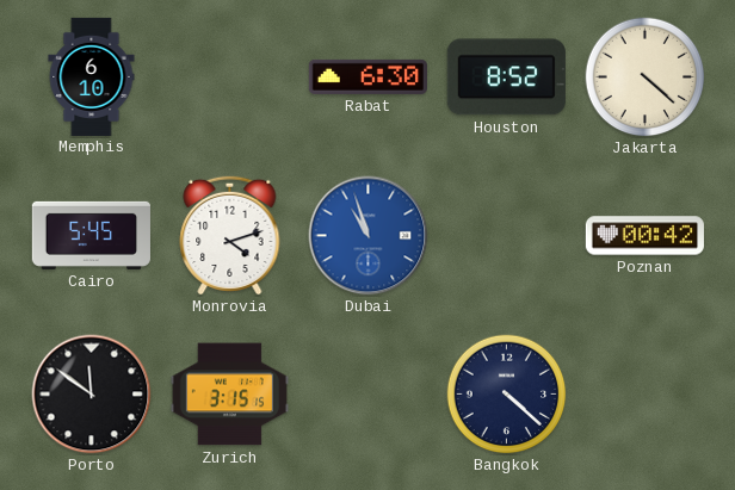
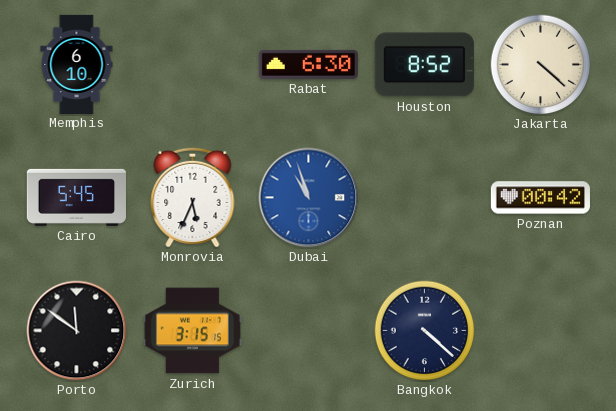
Monrovia: 4:12 -> 5:34
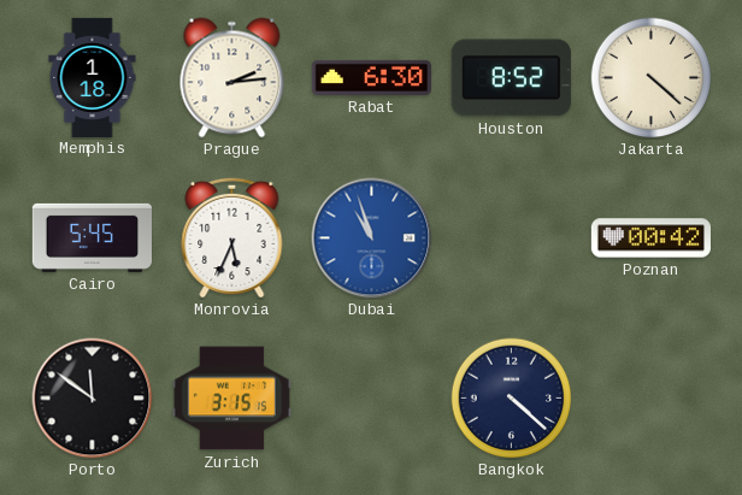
Memphis: 6:10 -> 1:18
Prague: none -> 2:14
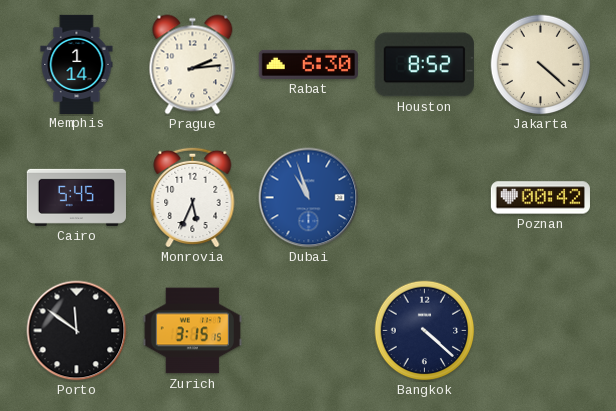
Memphis: 1:18 -> 1:14
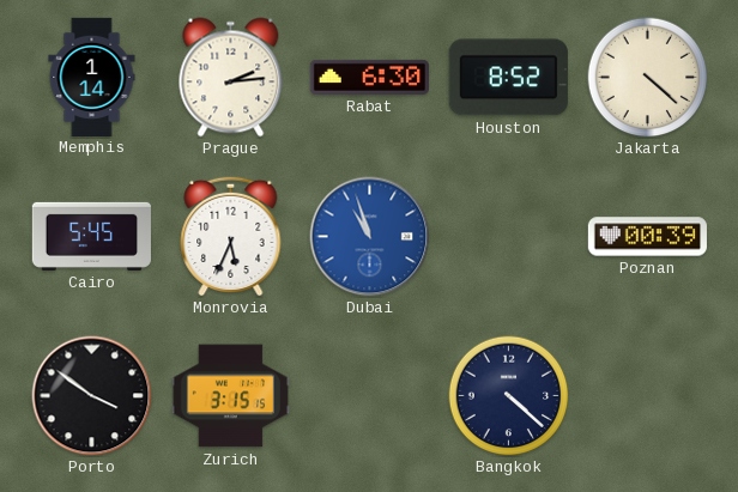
Poznan: 00:42 -> 00:39
Porto: 11:51 -> 3:51
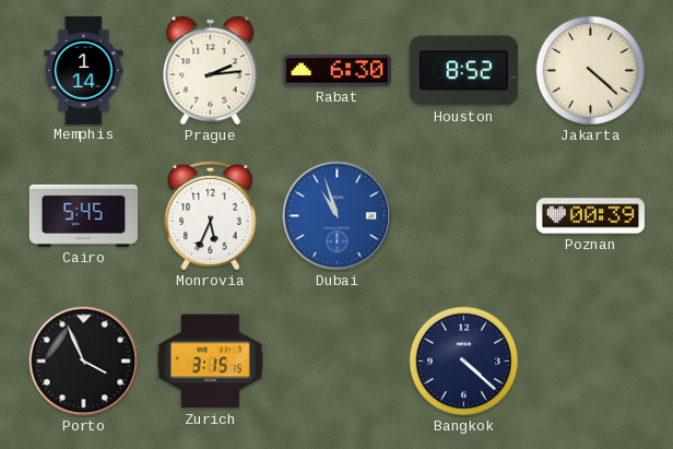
Porto: 3:51 -> 3:56
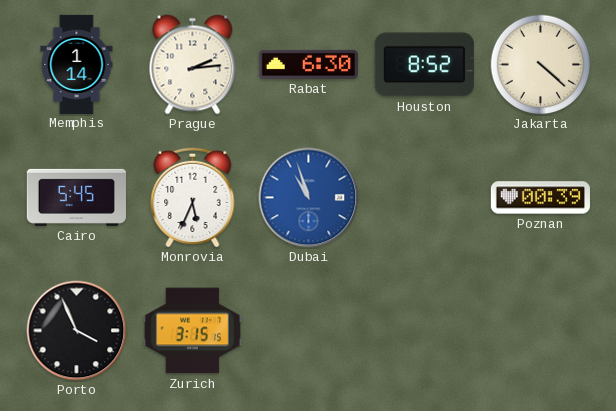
Bangkok: 4:22 -> none
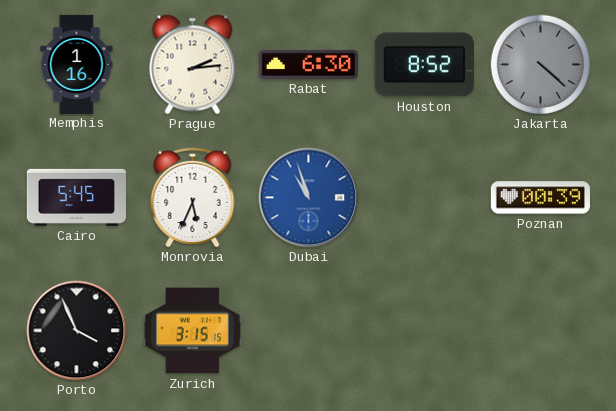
Memphis: 1:14 -> 1:16
Jakarta dial: cream -> grey
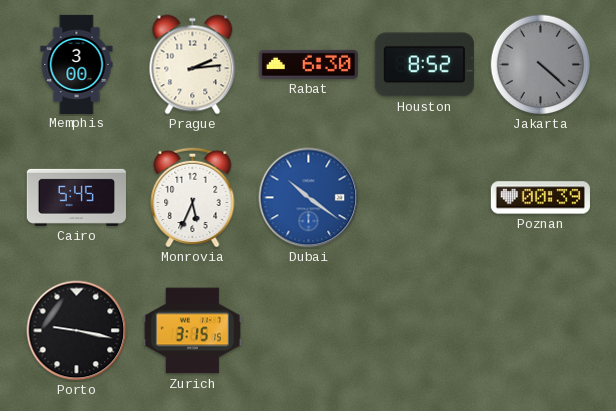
Memphis: 1:16 -> 3:00
Dubai: 10:57 -> 10:21
Porto: 3:56 -> 9:17
